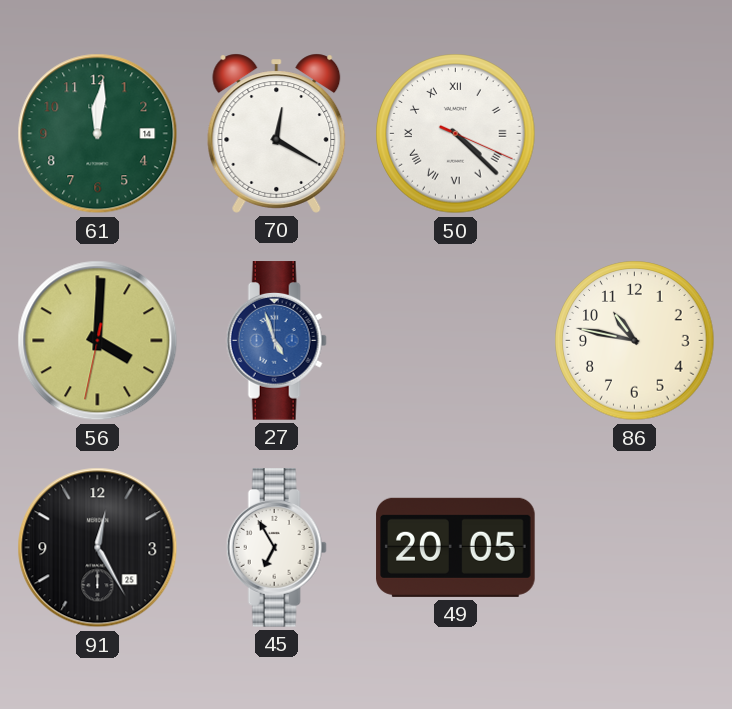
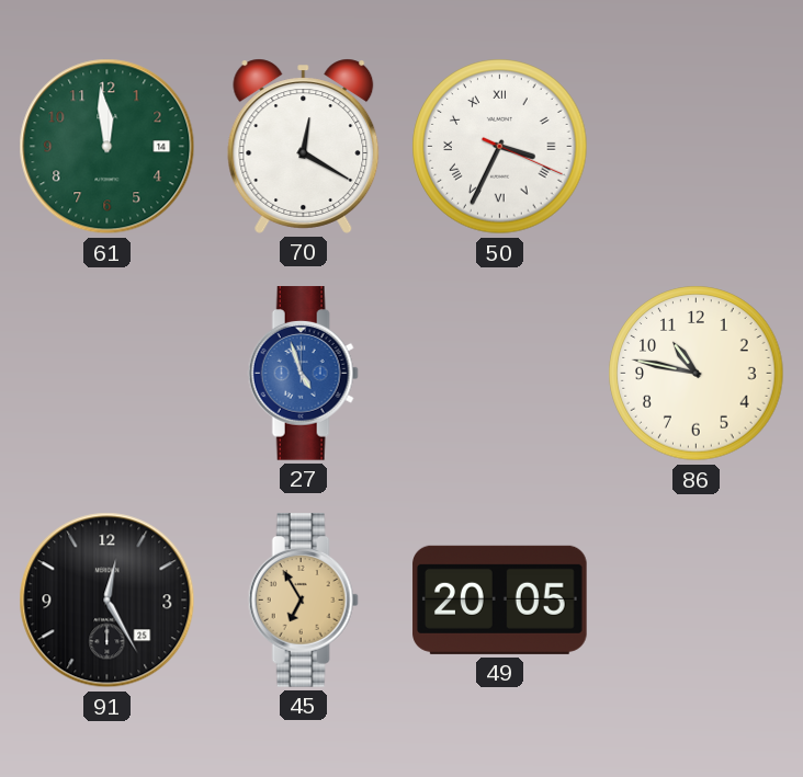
61: 12:01 -> 11:59
50: 4:22 -> 3:34
56: 4:00 -> none
45 dial: white -> champagne
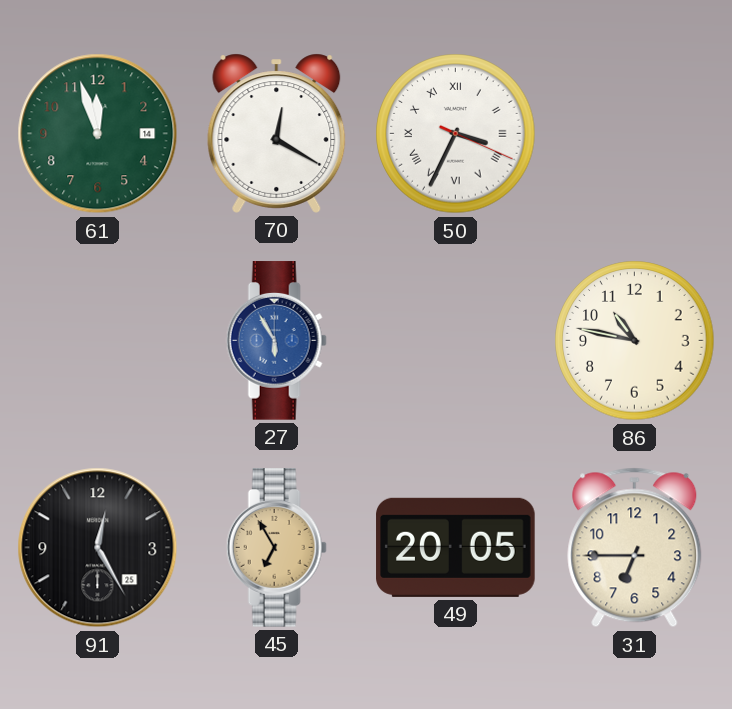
61: 11:59 -> 11:57
27: 4:57 -> 5:55
31: none -> 6:45
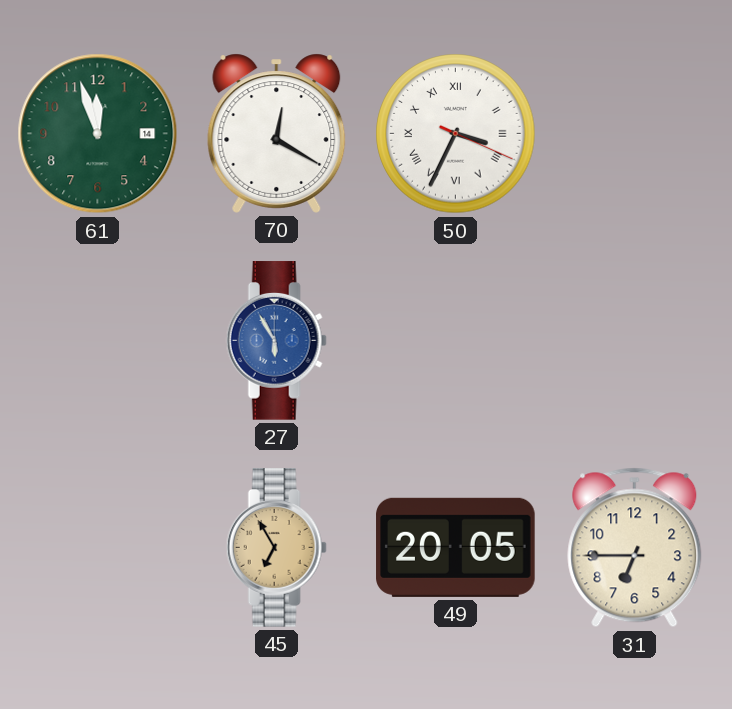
86: 10:47 -> none
91: 12:25 -> none
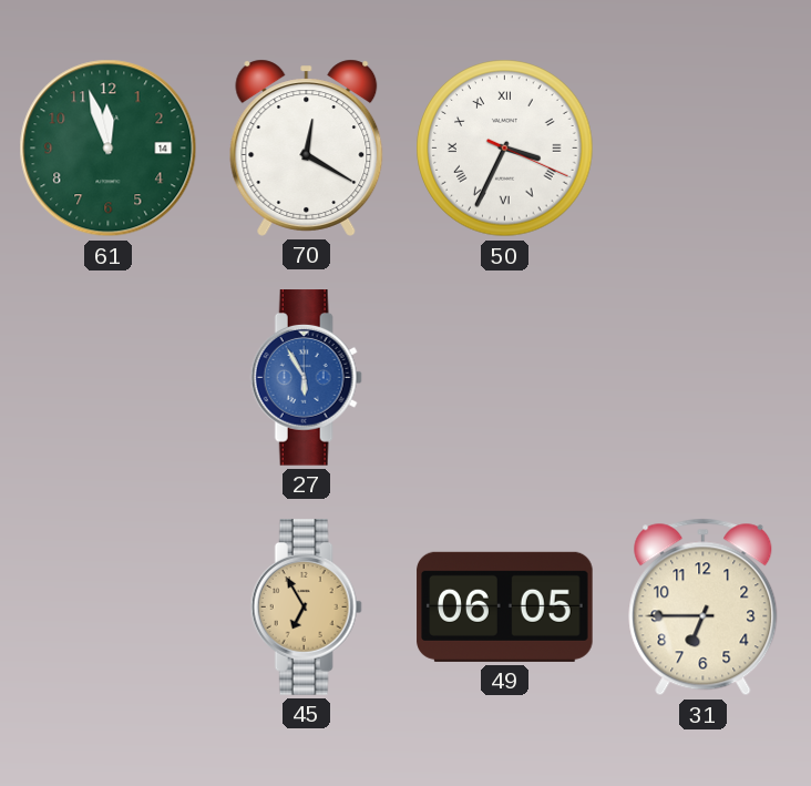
49: 20:05 -> 06:05
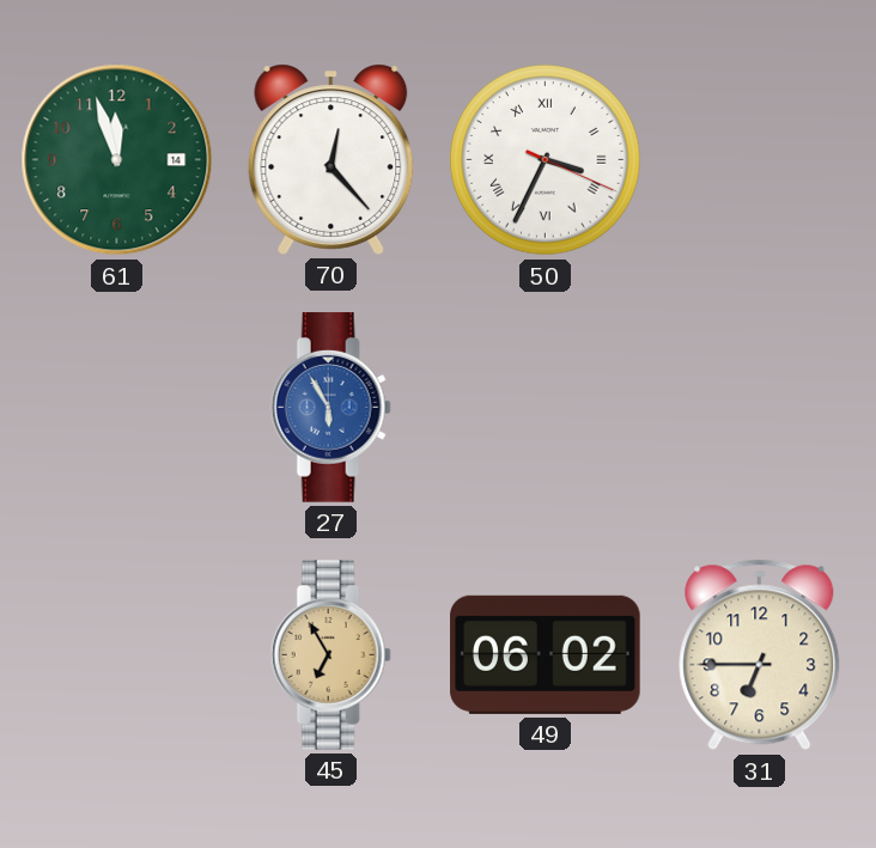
70: 12:20 -> 12:23
49: 06:05 -> 06:02
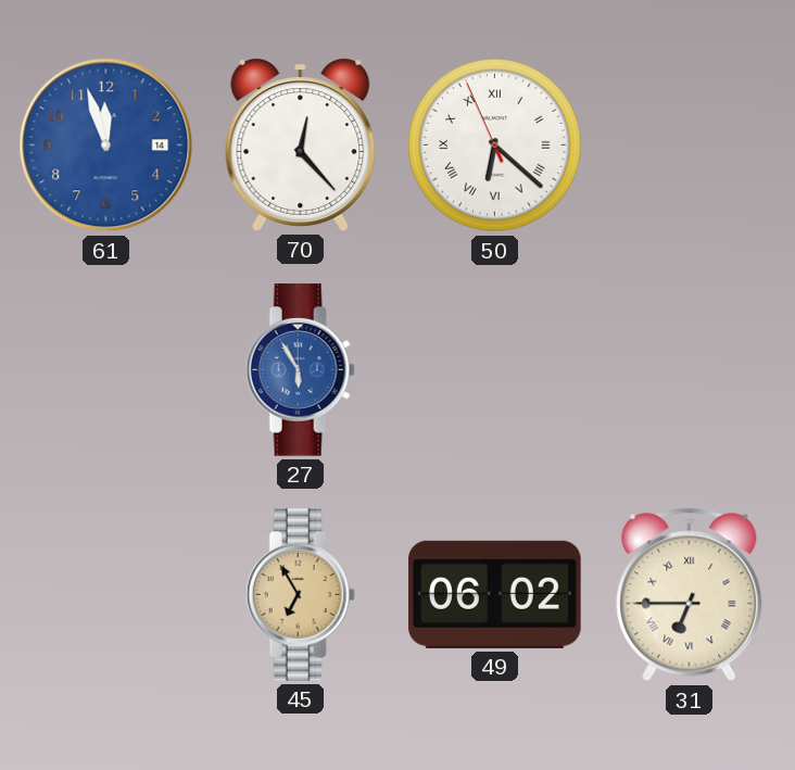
61 dial: green -> blue
50: 3:34 -> 6:21
31 numerals: Arabic -> Roman
